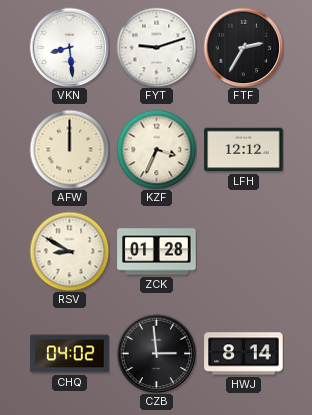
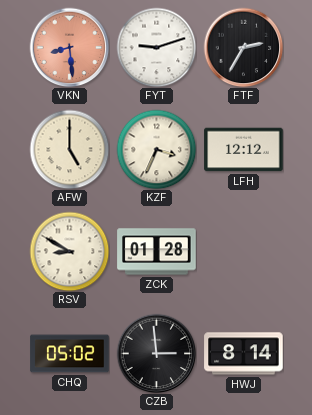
VKN dial: white -> salmon
AFW: 12:00 -> 5:00
CHQ: 04:02 -> 05:02
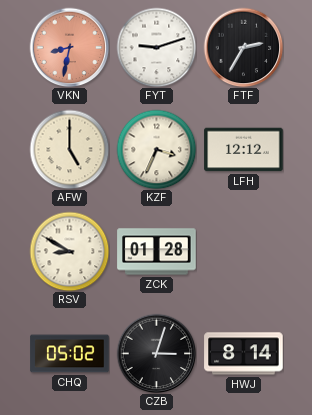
VKN: 8:29 -> 8:32
CZB: 2:59 -> 3:03
